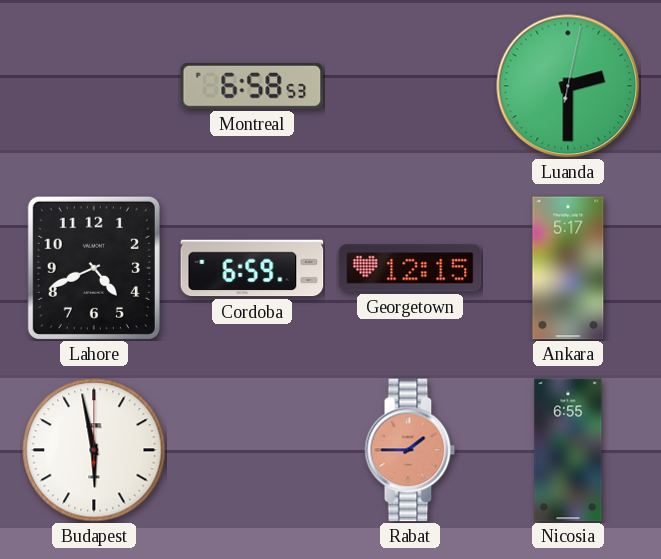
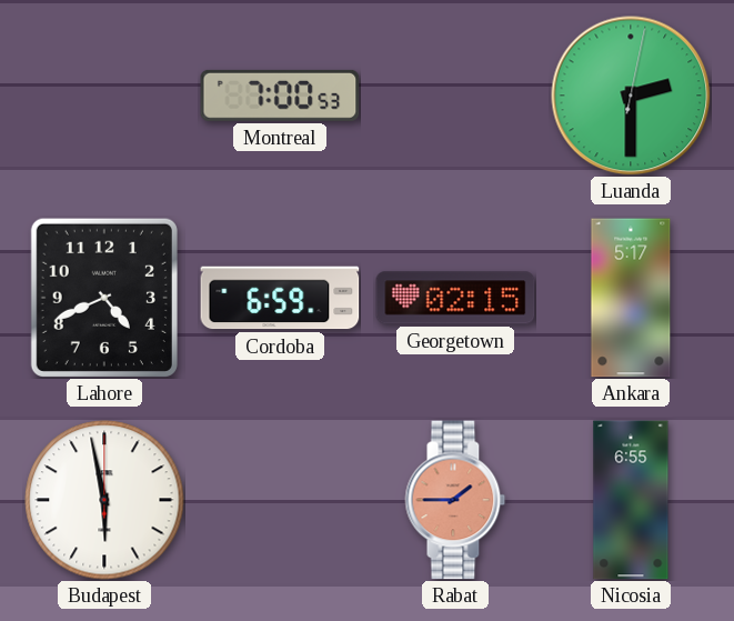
Montreal: 6:58 -> 7:00
Georgetown: 12:15 -> 02:15
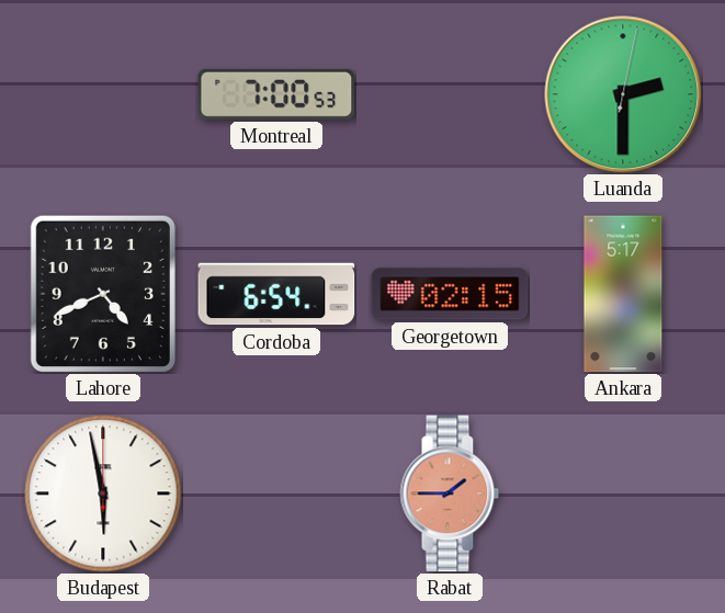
Cordoba: 6:59 -> 6:54
Nicosia: 6:55 -> none
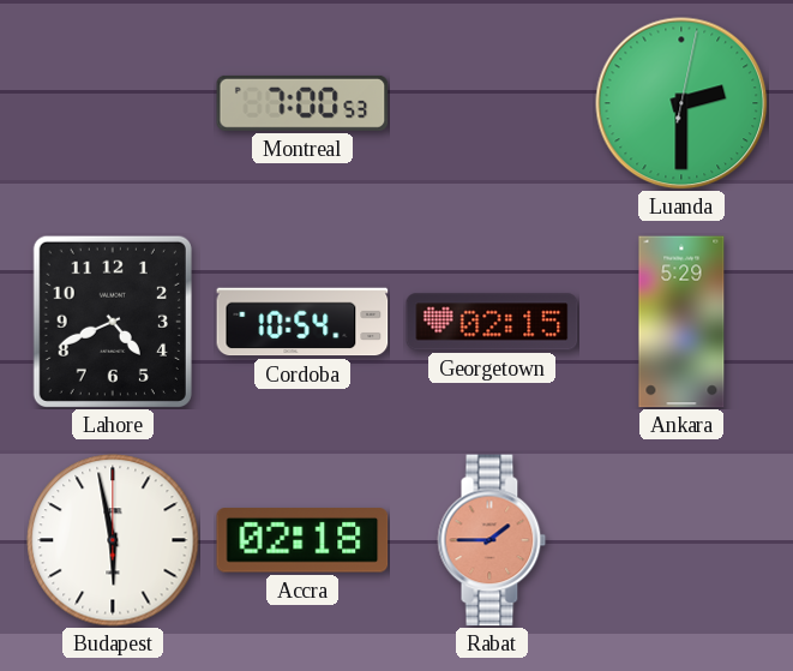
Cordoba: 6:54 -> 10:54
Ankara: 5:17 -> 5:29
Accra: none -> 02:18
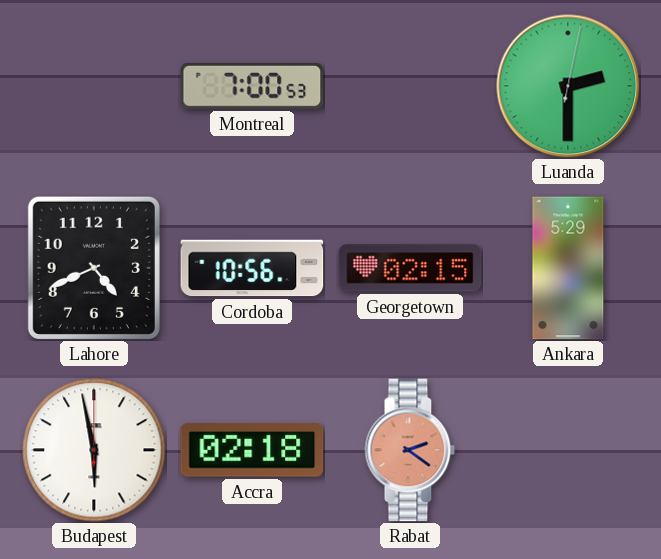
Cordoba: 10:54 -> 10:56
Rabat: 1:45 -> 2:21
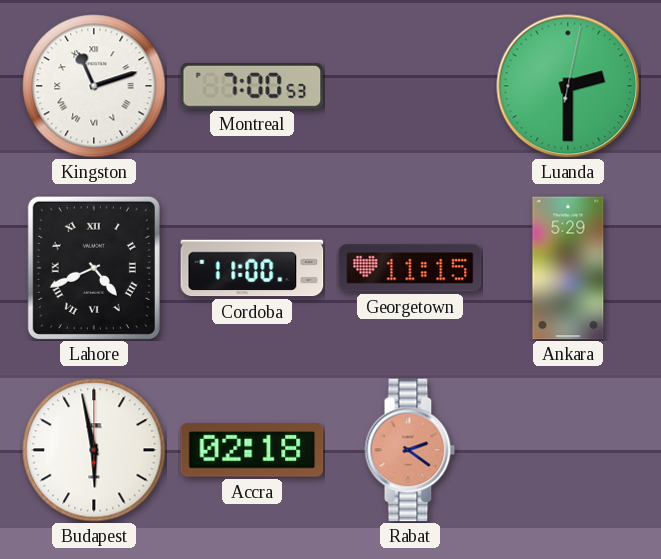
Kingston: none -> 11:12
Lahore numerals: Arabic -> Roman
Cordoba: 10:56 -> 11:00
Georgetown: 02:15 -> 11:15
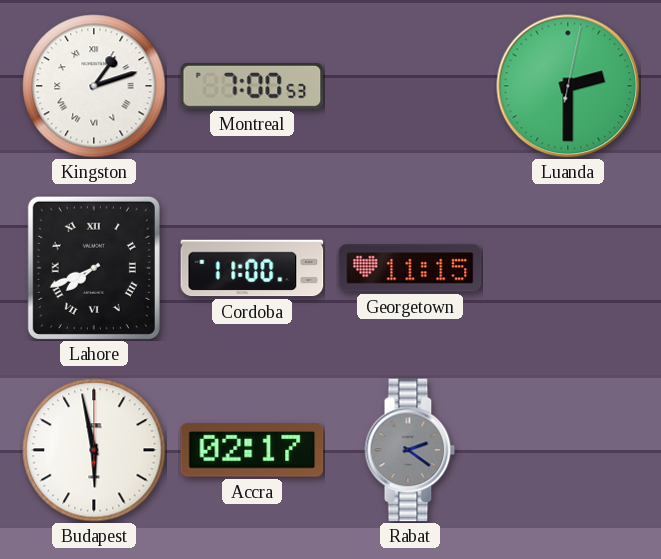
Kingston: 11:12 -> 1:12
Lahore: 4:41 -> 7:41
Ankara: 5:29 -> none
Accra: 02:18 -> 02:17
Rabat dial: salmon -> grey
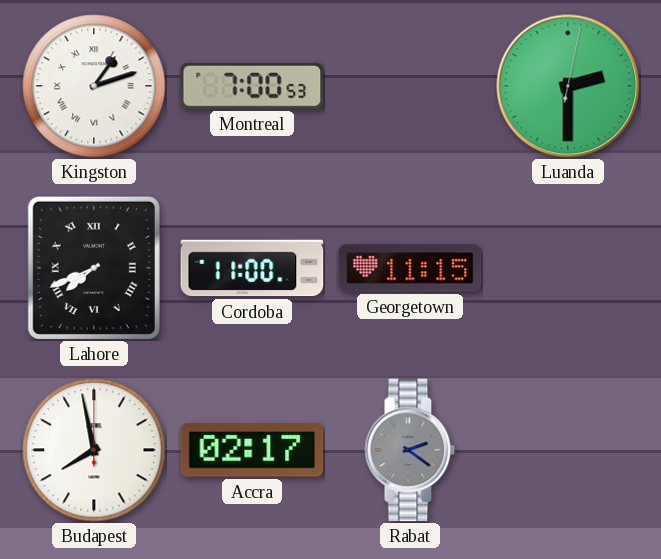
Budapest: 5:58 -> 7:58
